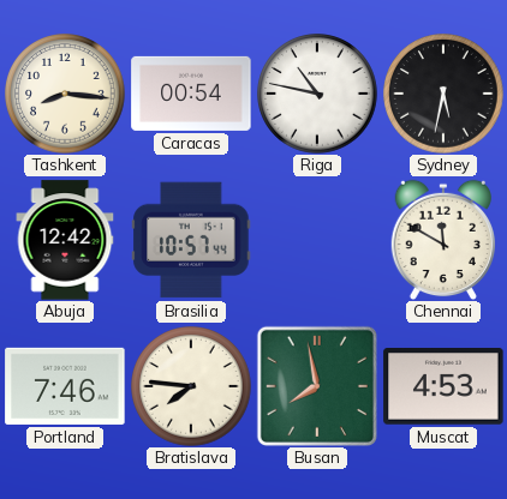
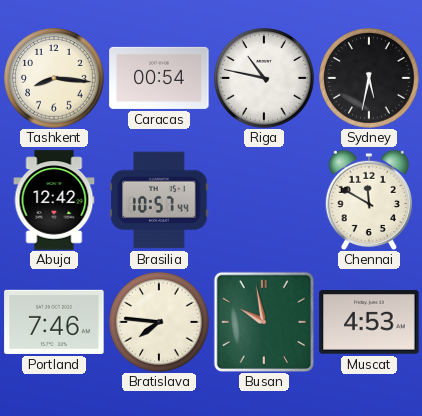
Busan: 7:58 -> 9:58
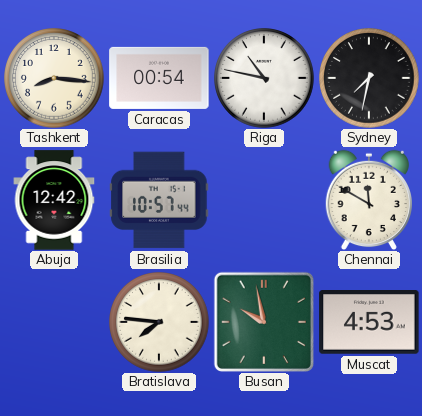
Sydney: 5:32 -> 7:32
Portland: 7:46 -> none
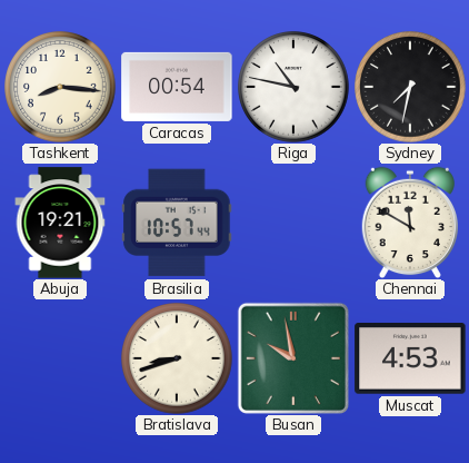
Abuja: 12:42 -> 19:21
Bratislava: 7:46 -> 8:42
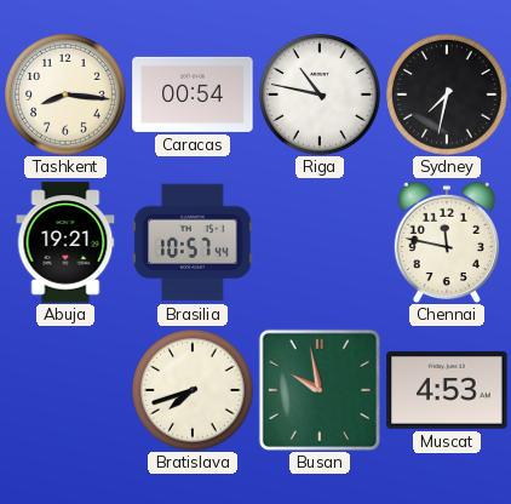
Chennai: 11:50 -> 11:47
Bratislava: 8:42 -> 7:42
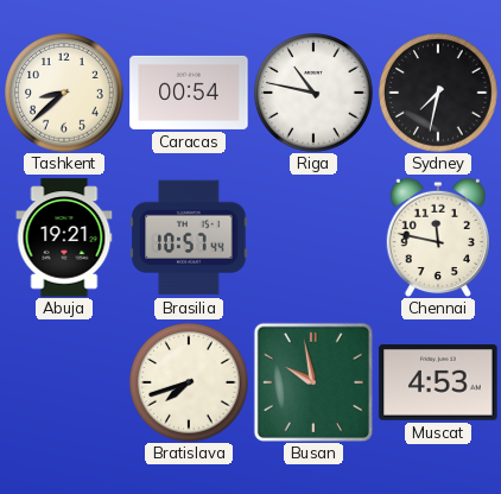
Tashkent: 8:16 -> 8:38
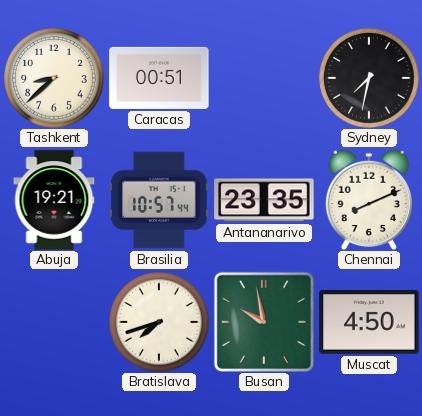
Caracas: 00:54 -> 00:51
Riga: 10:47 -> none
Antananarivo: none -> 23:35
Chennai: 11:47 -> 8:11
Muscat: 4:53 -> 4:50
